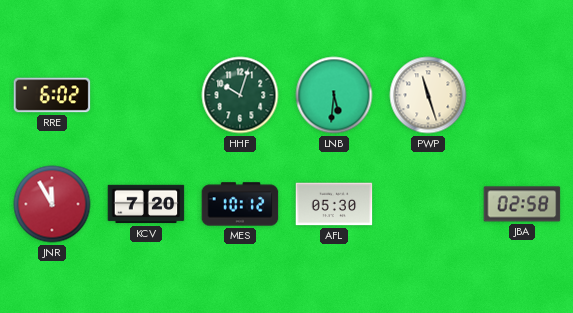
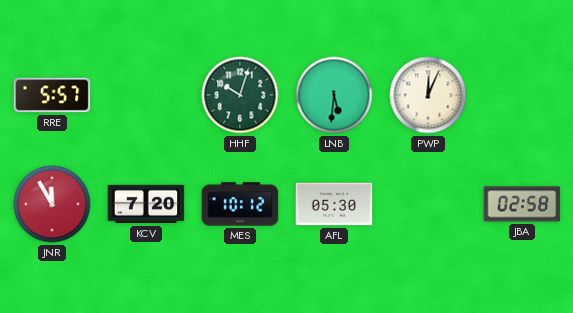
RRE: 6:02 -> 5:57
PWP: 11:27 -> 12:04
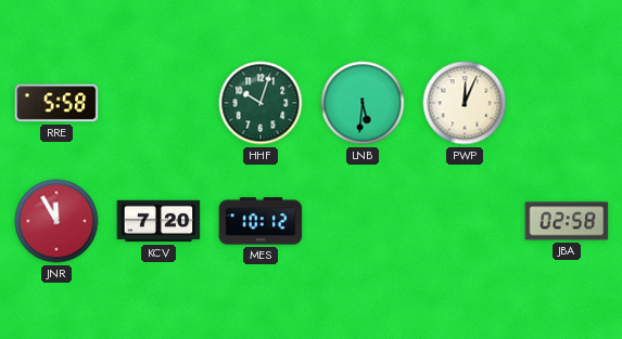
RRE: 5:57 -> 5:58
AFL: 05:30 -> none
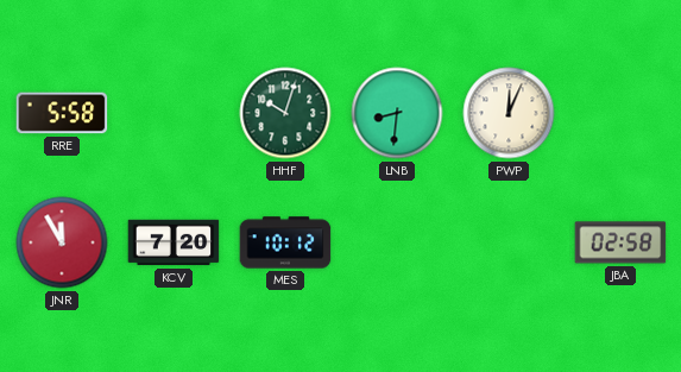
LNB: 5:31 -> 8:31
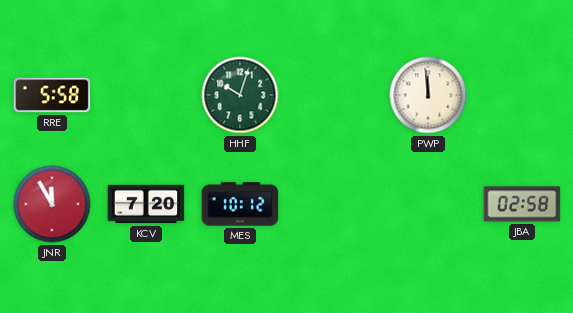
LNB: 8:31 -> none
PWP: 12:04 -> 11:59
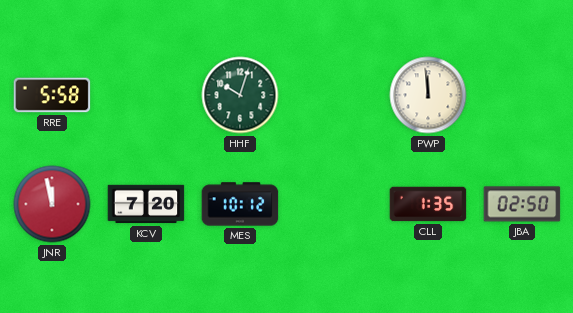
JNR: 11:55 -> 11:58
CLL: none -> 1:35
JBA: 02:58 -> 02:50
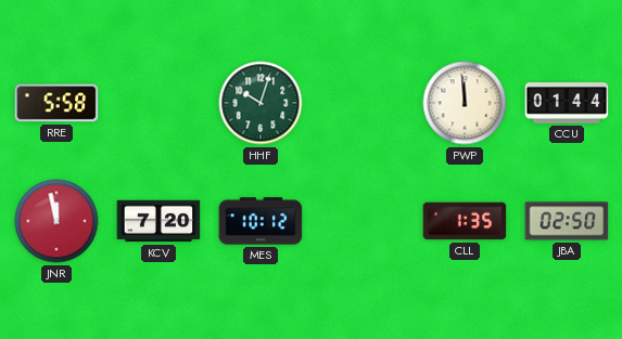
CCU: none -> 01:44
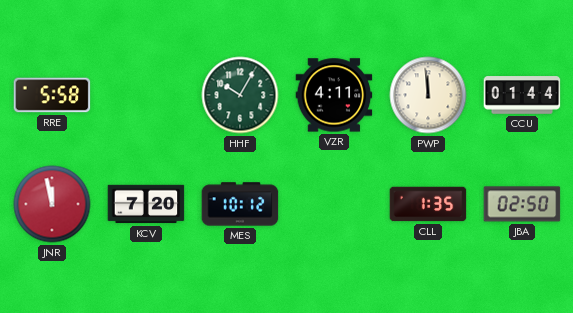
HHF: 10:03 -> 10:05
VZR: none -> 4:11
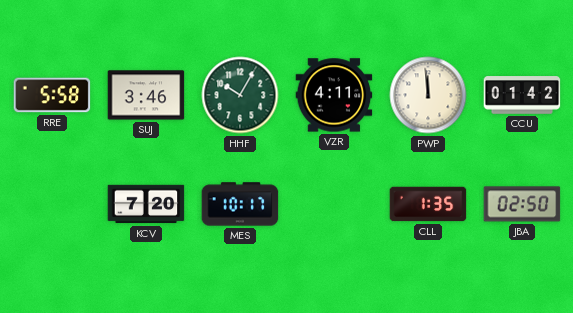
SUJ: none -> 3:46
CCU: 01:44 -> 01:42
JNR: 11:58 -> none
MES: 10:12 -> 10:17
